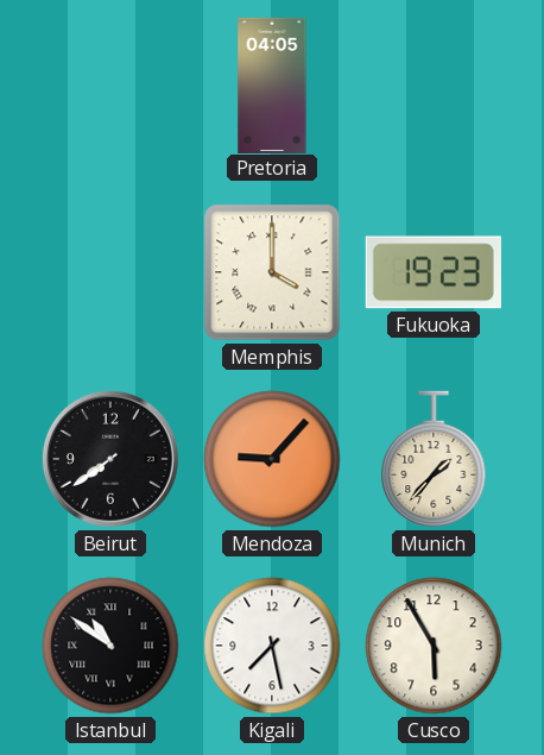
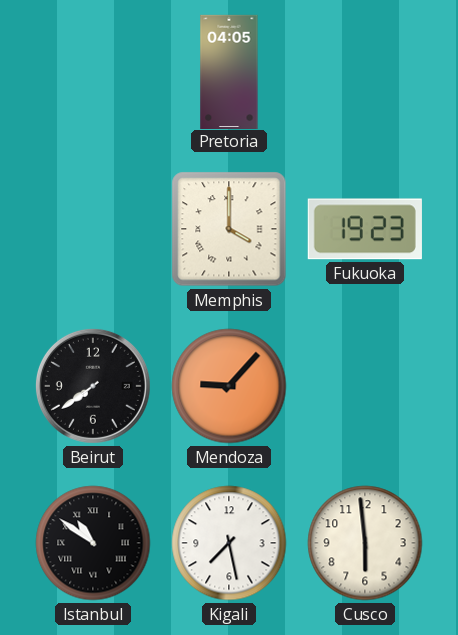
Munich: 1:37 -> none
Cusco: 5:55 -> 5:59
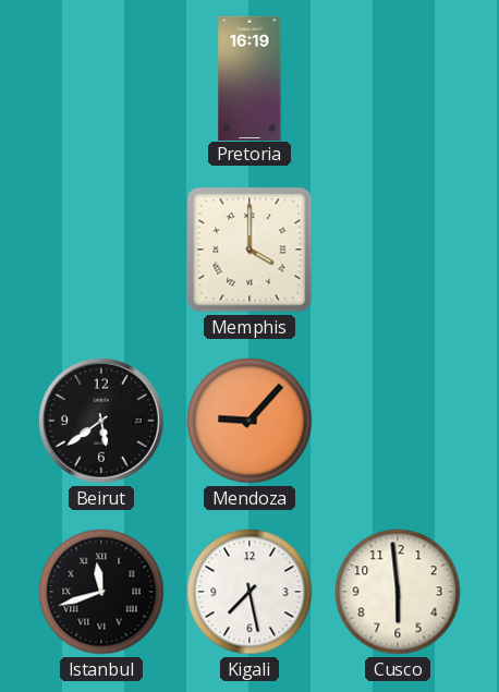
Pretoria: 04:05 -> 16:19
Fukuoka: 19:23 -> none
Beirut: 7:39 -> 5:39
Istanbul: 10:51 -> 11:42
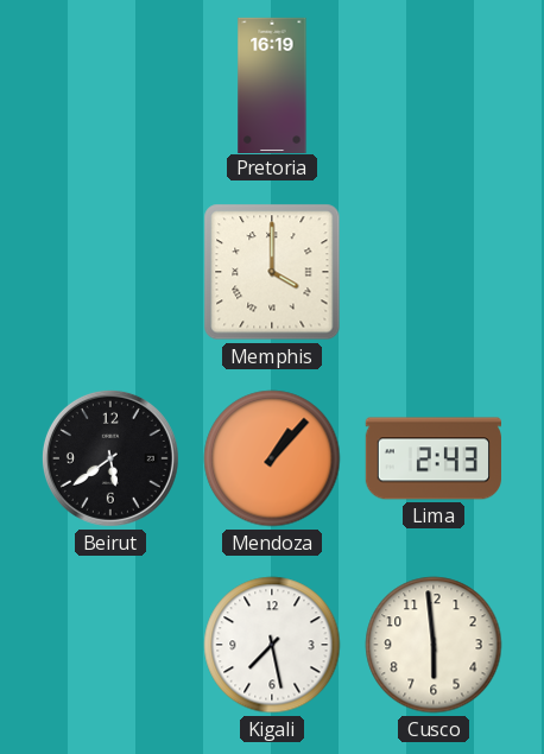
Mendoza: 9:07 -> 1:07
Lima: none -> 2:43
Istanbul: 11:42 -> none
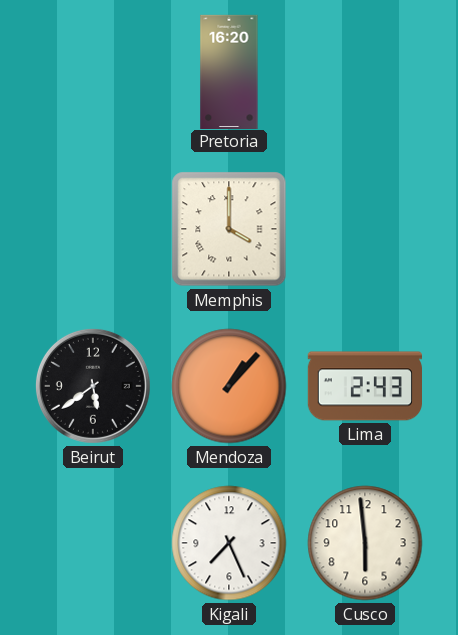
Pretoria: 16:19 -> 16:20
Kigali: 7:28 -> 7:26
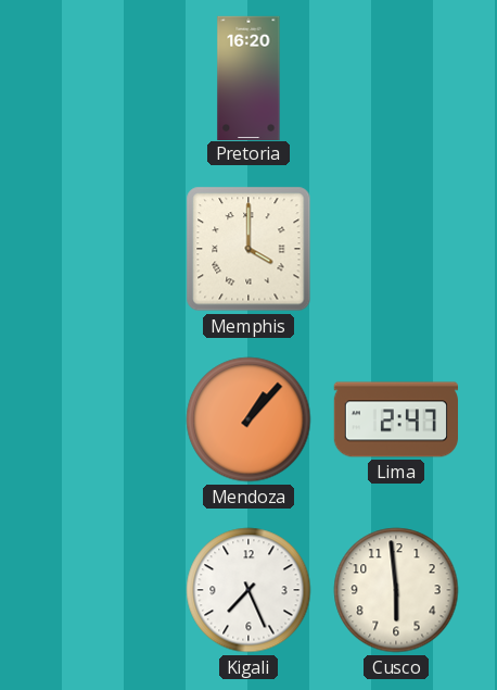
Beirut: 5:39 -> none
Lima: 2:43 -> 2:47
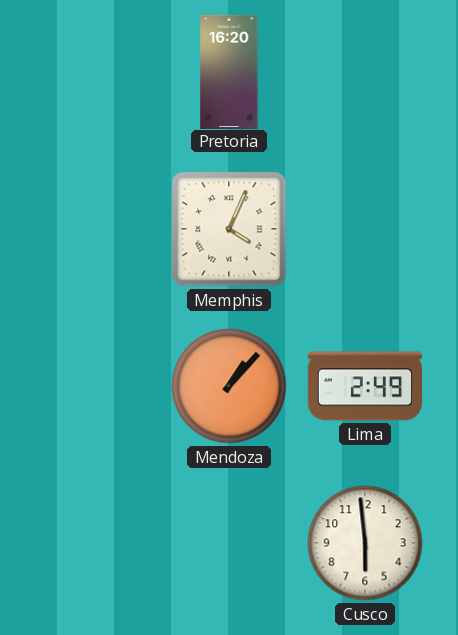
Memphis: 4:00 -> 4:04
Lima: 2:47 -> 2:49
Kigali: 7:26 -> none
